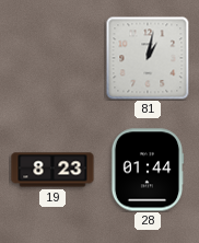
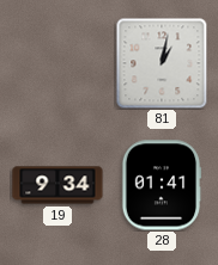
19: 8:23 -> 9:34
28: 01:44 -> 01:41
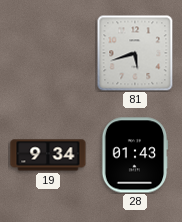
81: 1:02 -> 5:42
28: 01:41 -> 01:43
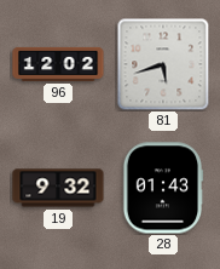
96: none -> 12:02
19: 9:34 -> 9:32
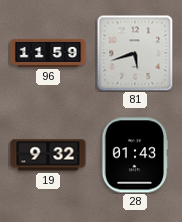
96: 12:02 -> 11:59
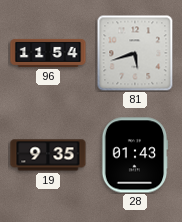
96: 11:59 -> 11:54
19: 9:32 -> 9:35
